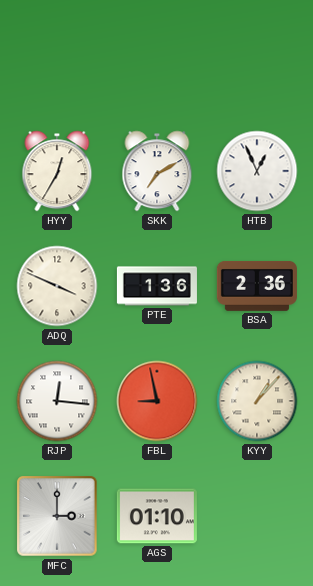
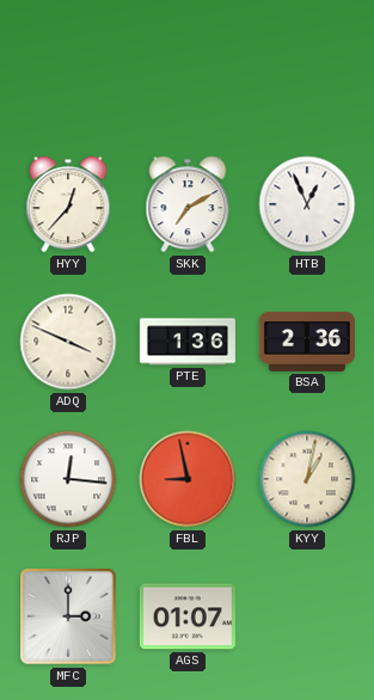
HYY: 12:35 -> 12:37
KYY: 1:07 -> 1:02
AGS: 01:10 -> 01:07
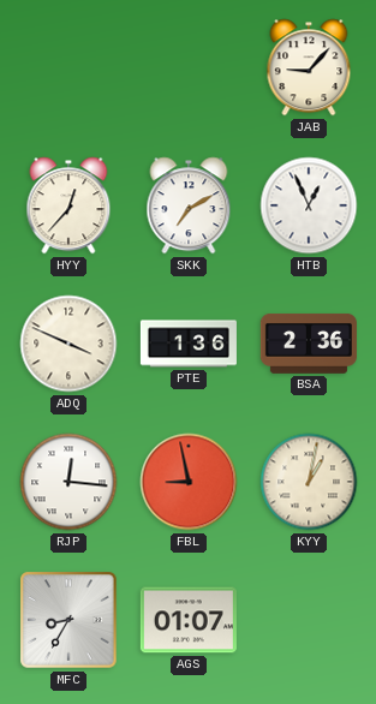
JAB: none -> 9:07
MFC: 3:00 -> 8:35
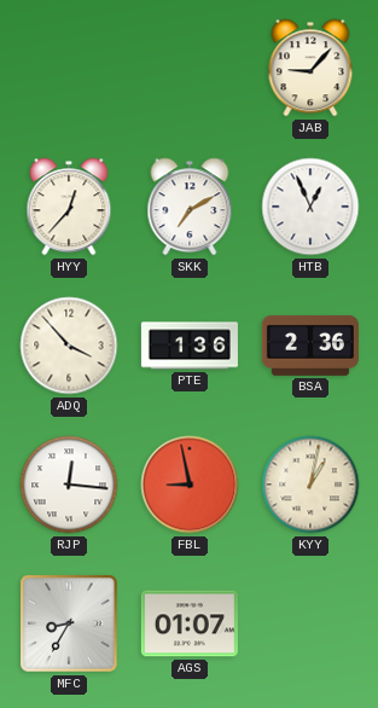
ADQ: 3:49 -> 3:53
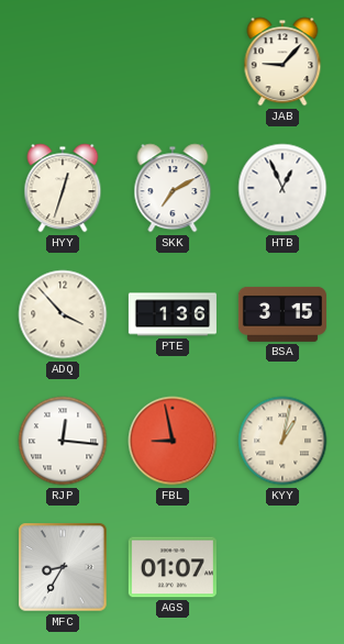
HYY: 12:37 -> 12:33
BSA: 2:36 -> 3:15
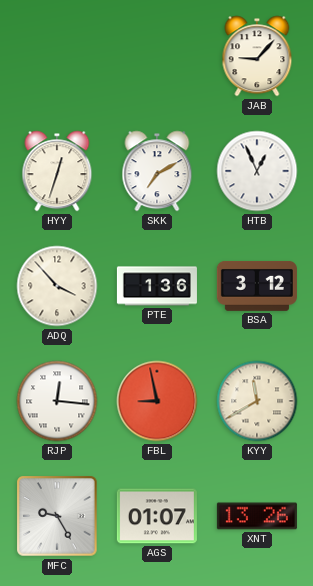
BSA: 3:15 -> 3:12
KYY: 1:02 -> 11:40
MFC: 8:35 -> 9:25
XNT: none -> 13:26
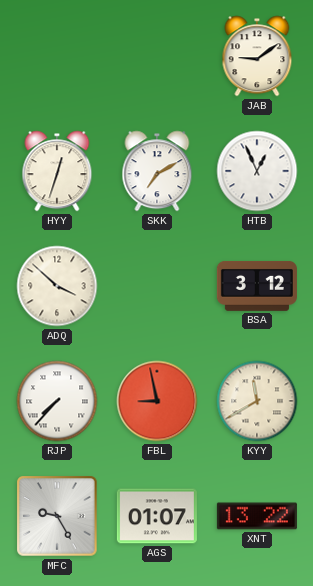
JAB: 9:07 -> 9:09
ADQ: 3:53 -> 3:52
PTE: 1:36 -> none
RJP: 12:16 -> 7:37
XNT: 13:26 -> 13:22
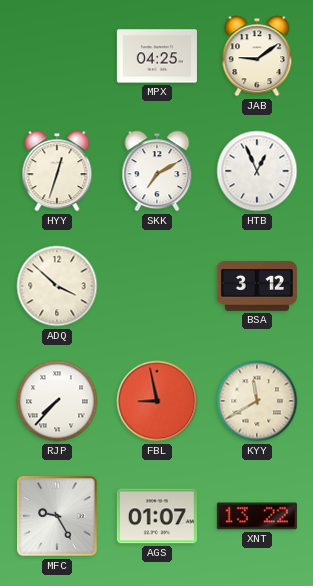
MPX: none -> 04:25
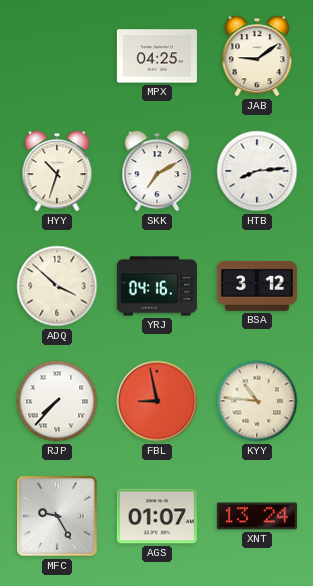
HYY: 12:33 -> 10:33
HTB: 12:56 -> 8:14
YRJ: none -> 04:16
KYY: 11:40 -> 10:46
XNT: 13:22 -> 13:24
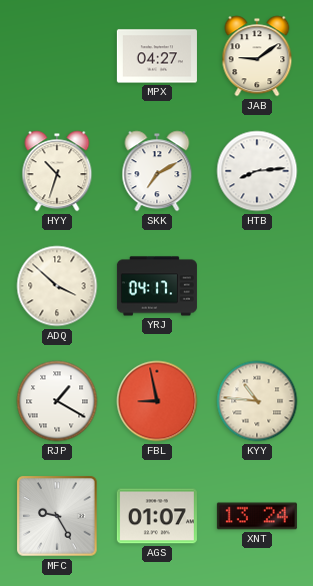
MPX: 04:25 -> 04:27
YRJ: 04:16 -> 04:17
BSA: 3:12 -> none
RJP: 7:37 -> 1:20
